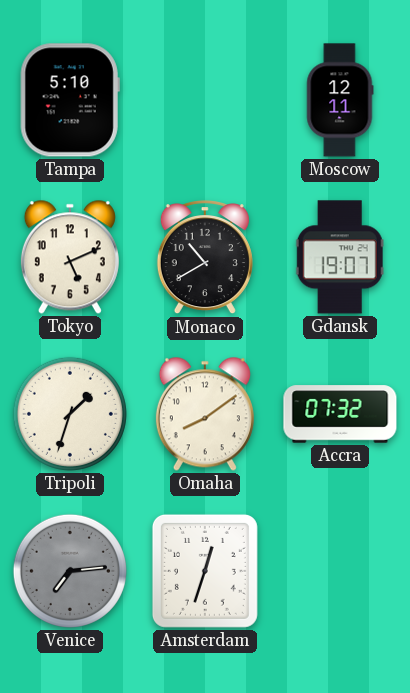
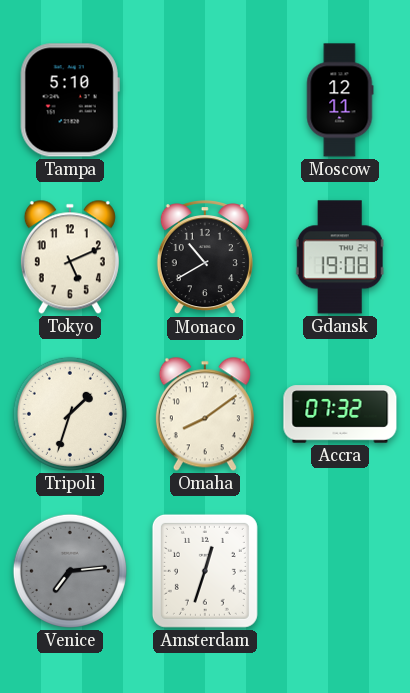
Gdansk: 19:07 -> 19:08
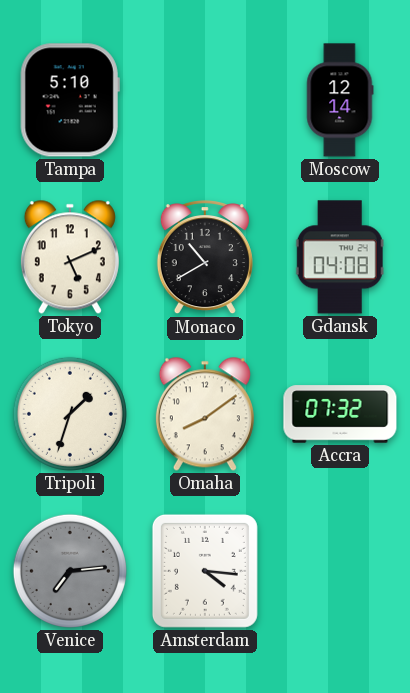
Moscow: 12:11 -> 12:14
Gdansk: 19:08 -> 04:08
Amsterdam: 12:33 -> 4:16
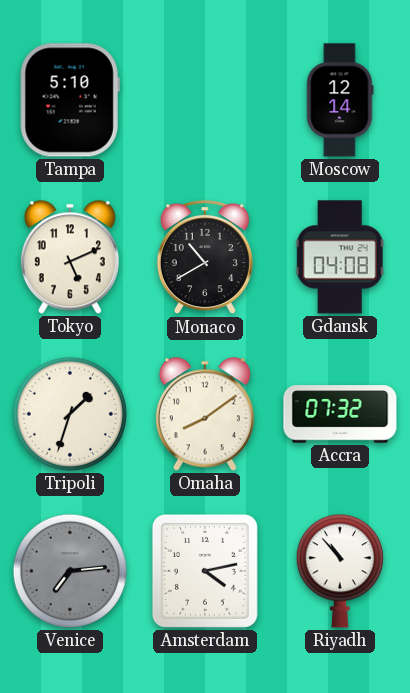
Amsterdam: 4:16 -> 4:13
Riyadh: none -> 10:53
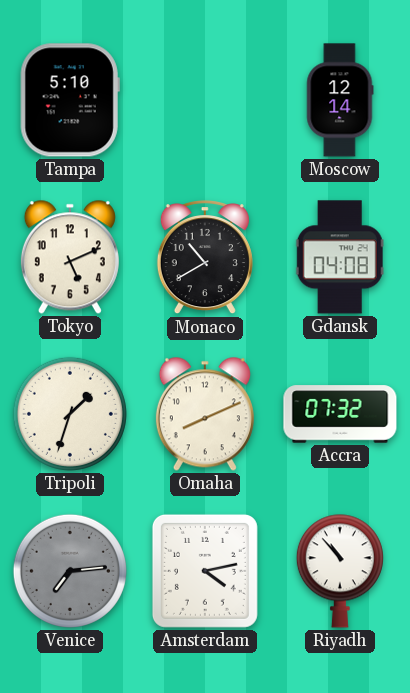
Omaha: 8:09 -> 8:11
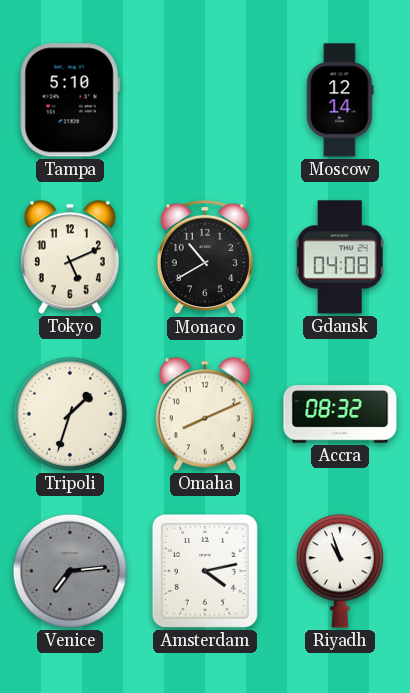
Accra: 07:32 -> 08:32
Riyadh: 10:53 -> 10:57
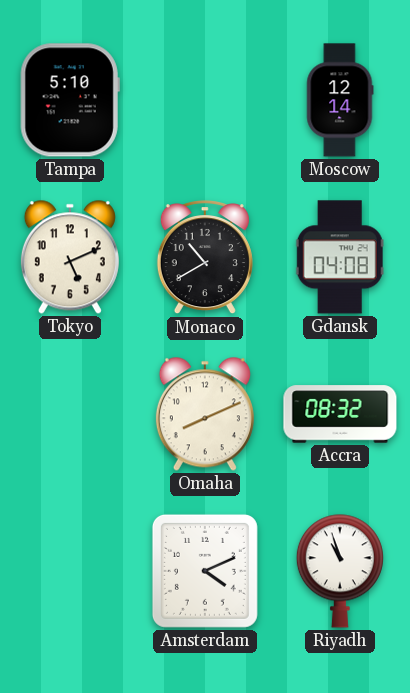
Tripoli: 1:33 -> none
Venice: 7:14 -> none
Amsterdam: 4:13 -> 4:11
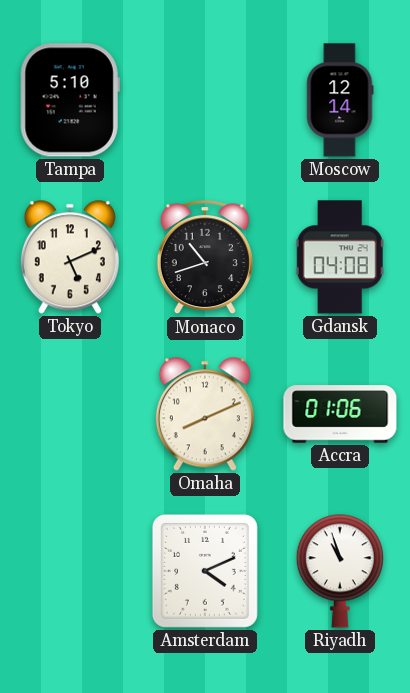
Monaco: 10:40 -> 10:42
Accra: 08:32 -> 01:06
